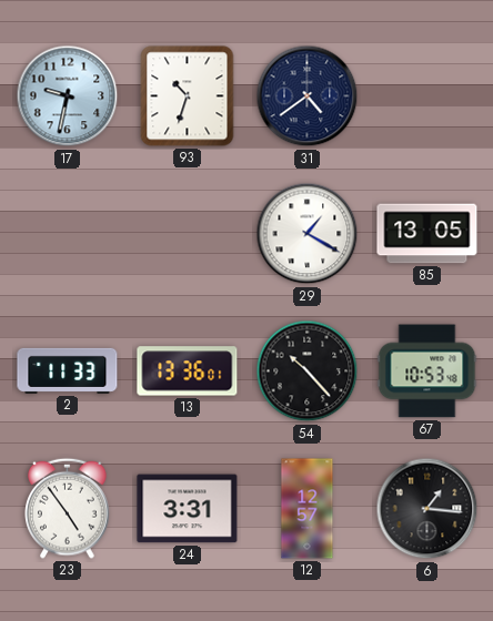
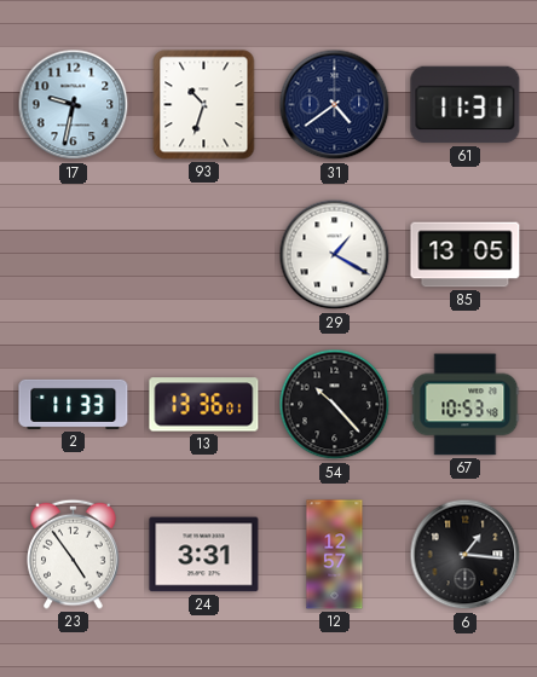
61: none -> 11:31
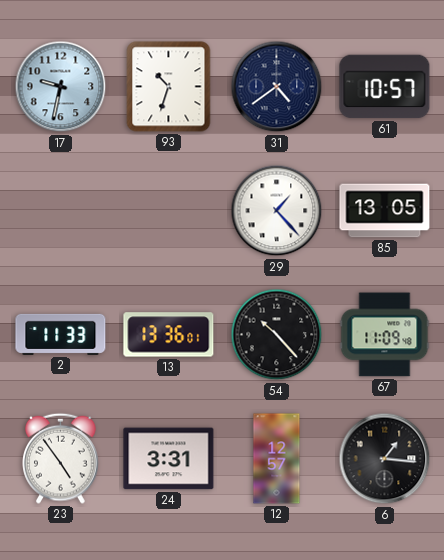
61: 11:31 -> 10:57
29: 1:20 -> 1:23
67: 10:53 -> 11:09
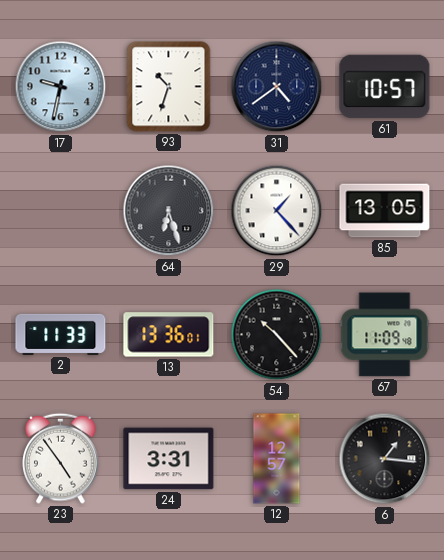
64: none -> 6:27
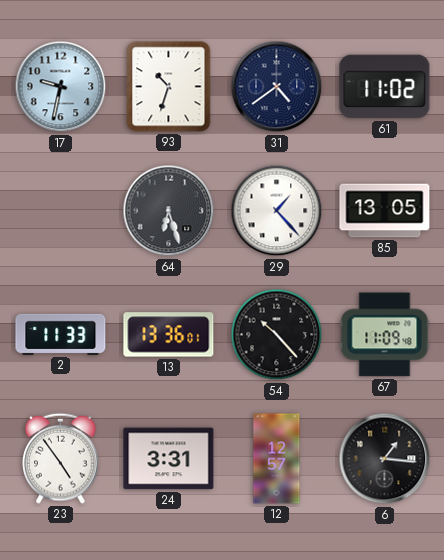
61: 10:57 -> 11:02
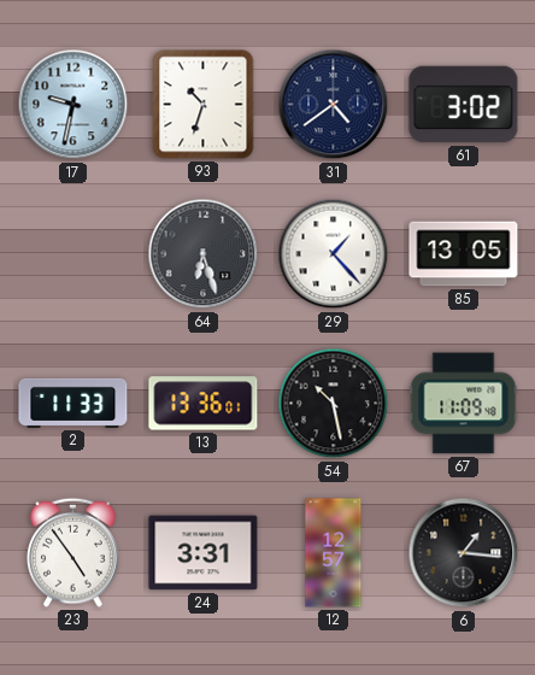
61: 11:02 -> 3:02
54: 10:23 -> 10:28
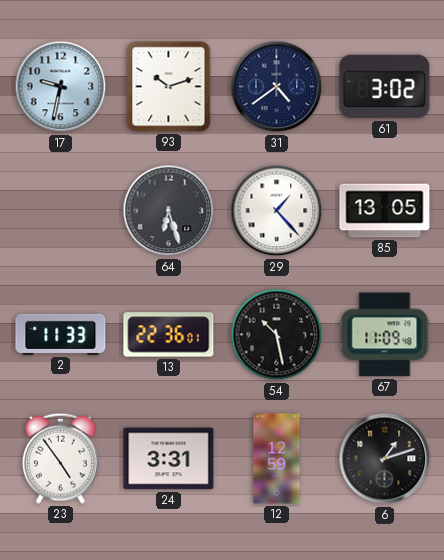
93: 10:33 -> 10:12
13: 13:36 -> 22:36
12: 12:57 -> 12:59
6: 1:16 -> 1:12
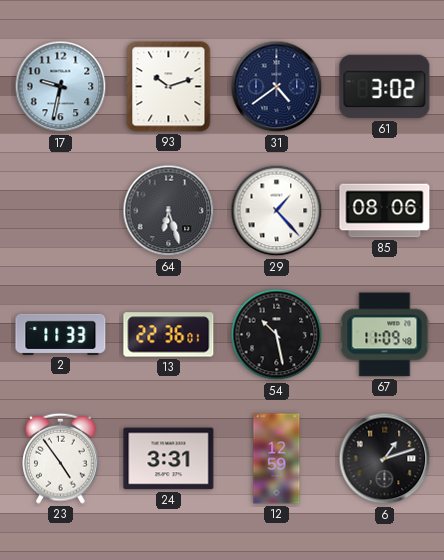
85: 13:05 -> 08:06
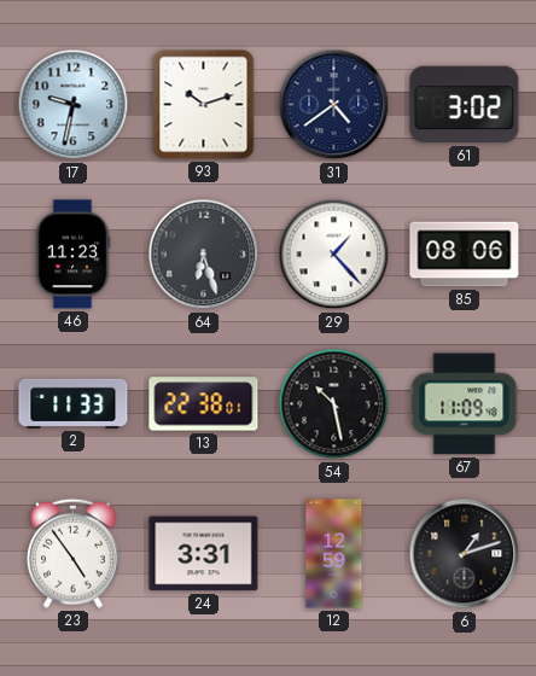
46: none -> 11:23
13: 22:36 -> 22:38
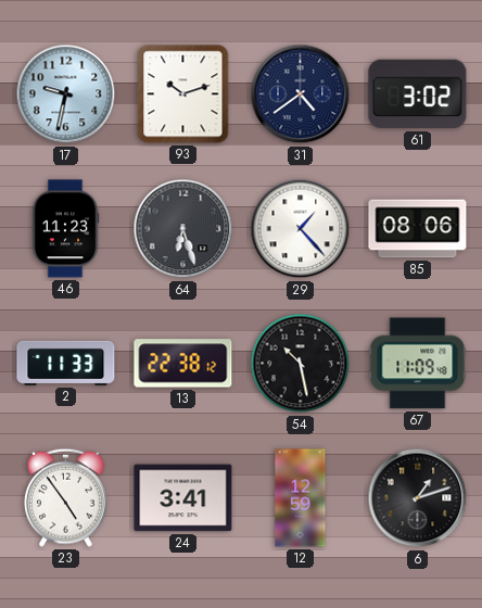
13: 22:38:01 -> 22:38:12
24: 3:31 -> 3:41
